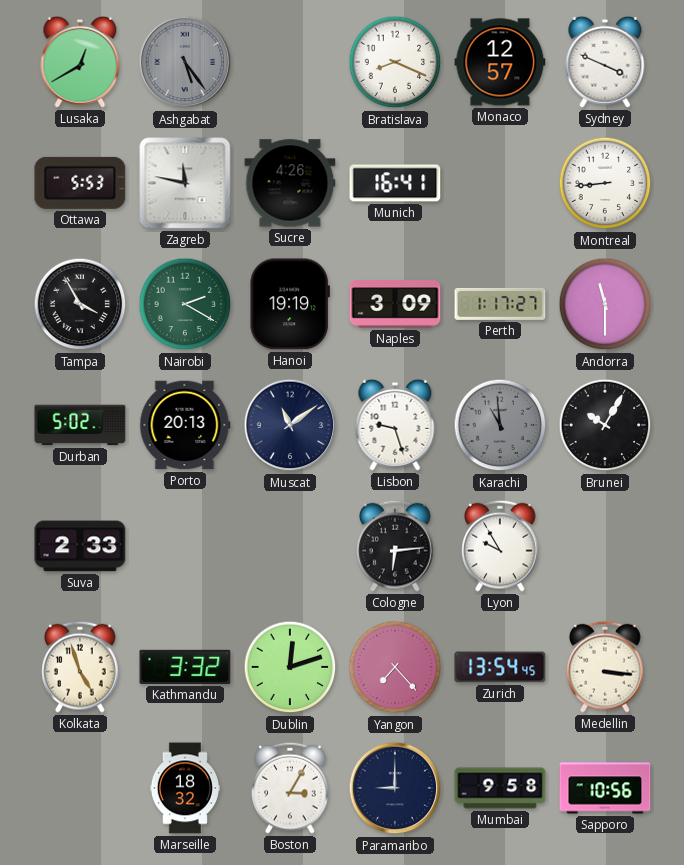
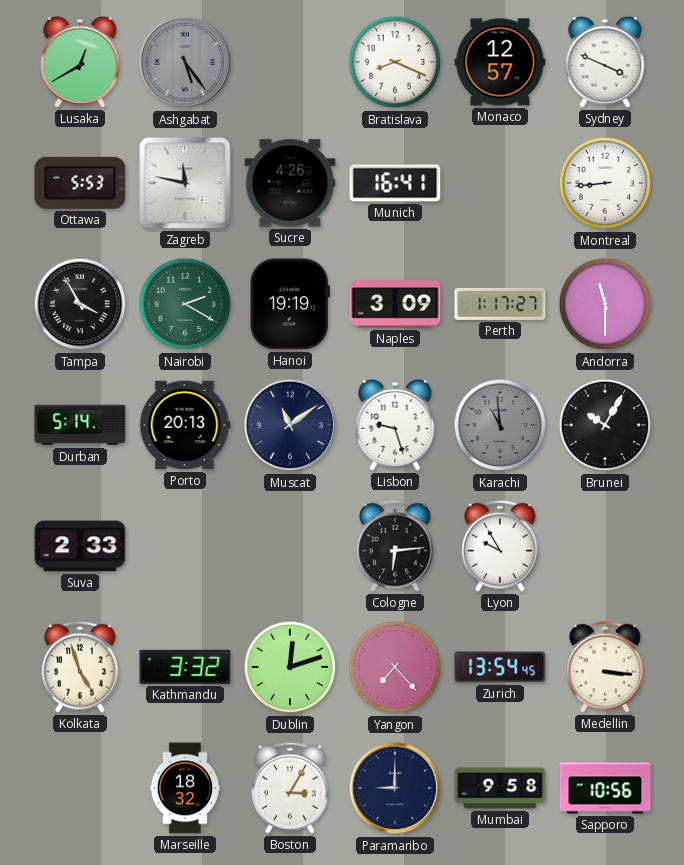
Durban: 5:02 -> 5:14
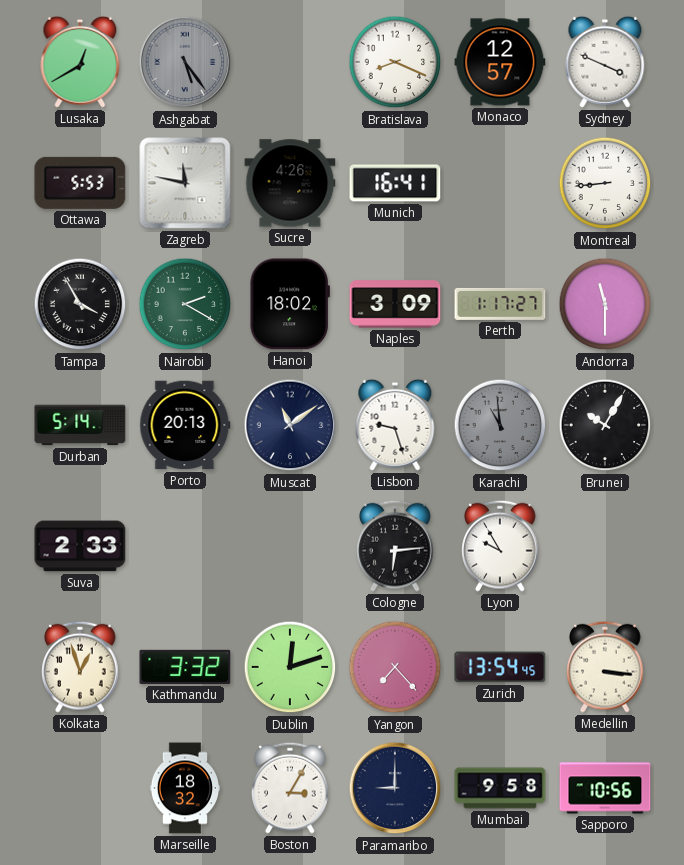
Hanoi: 19:19 -> 18:02
Kolkata: 4:57 -> 12:57
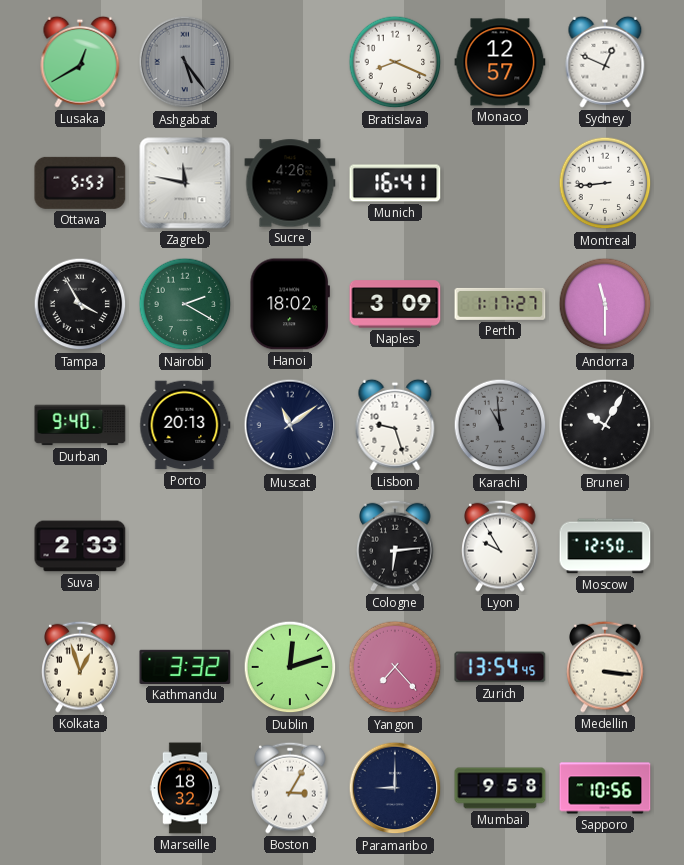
Sydney: 3:49 -> 12:49
Durban: 5:14 -> 9:40
Moscow: none -> 12:50
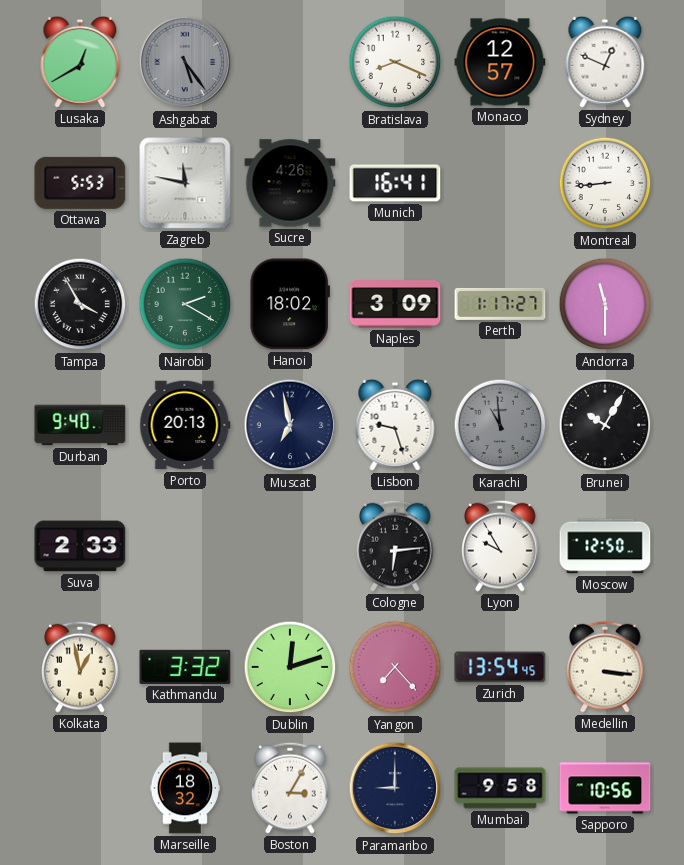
Muscat: 11:09 -> 6:58
Kolkata: 12:57 -> 12:58
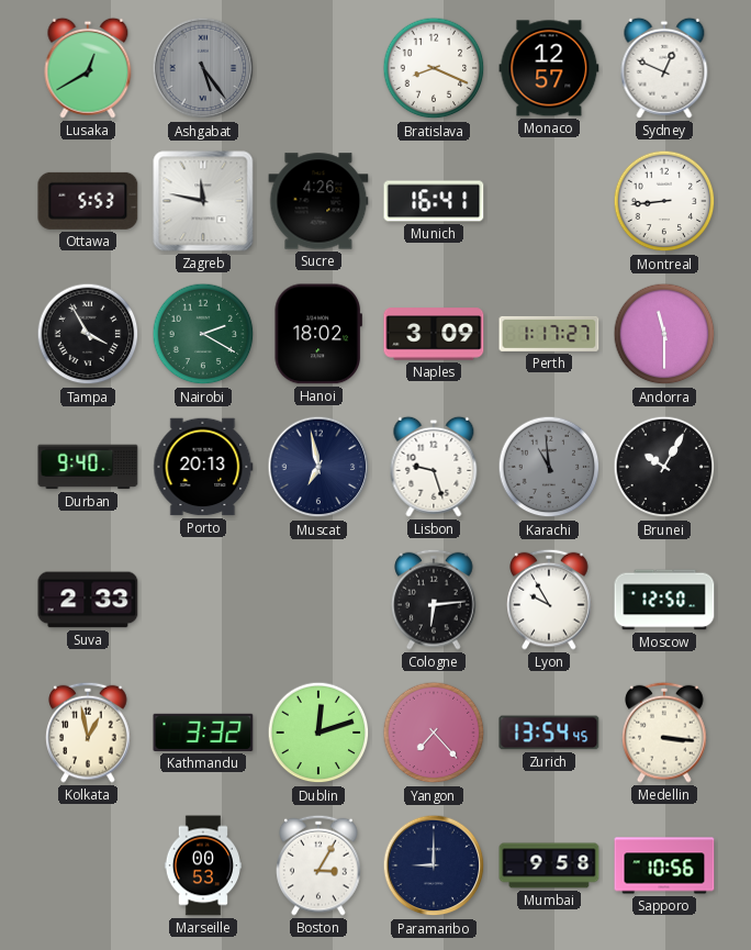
Marseille: 18:32 -> 00:53
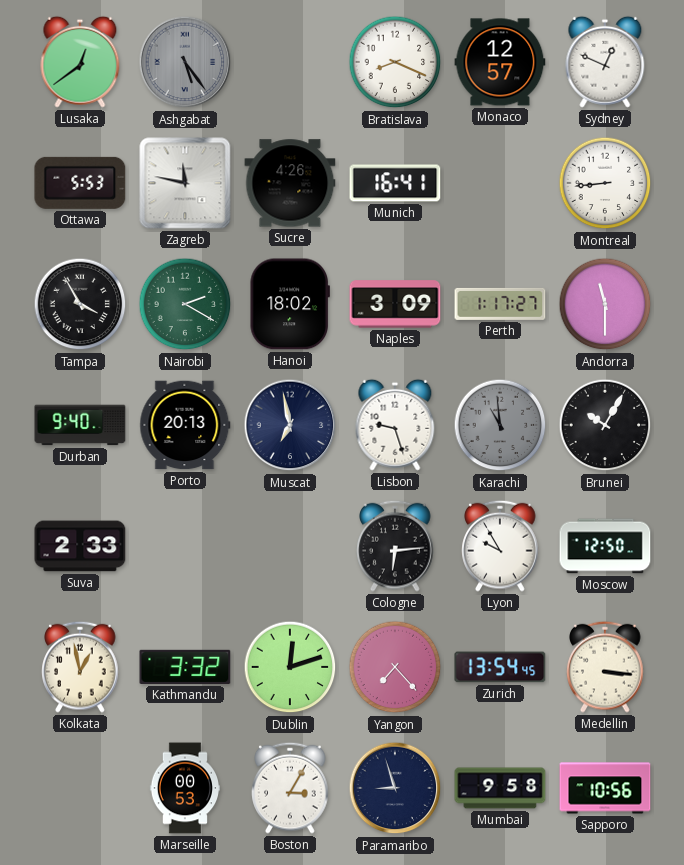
Lusaka: 12:40 -> 12:39
Paramaribo: 9:00 -> 8:57
